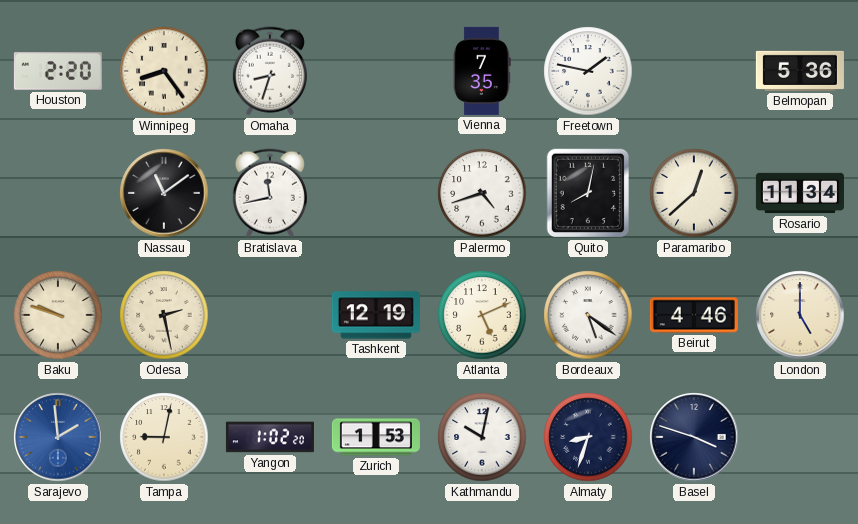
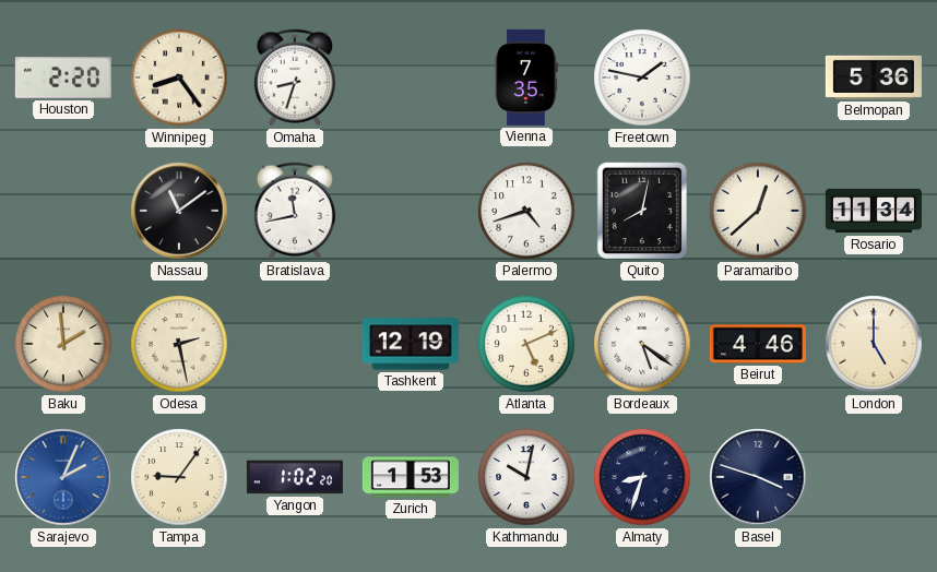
Baku: 9:48 -> 1:59
Sarajevo: 1:59 -> 2:04
Tampa: 9:02 -> 9:06
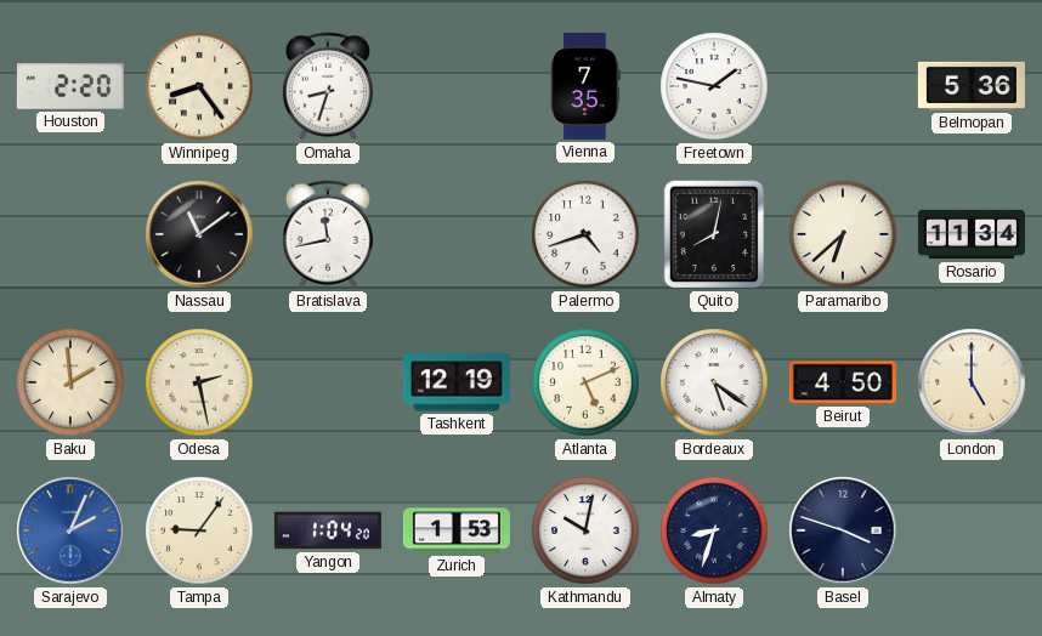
Paramaribo: 12:38 -> 6:38
Beirut: 4:46 -> 4:50
Yangon: 1:02 -> 1:04
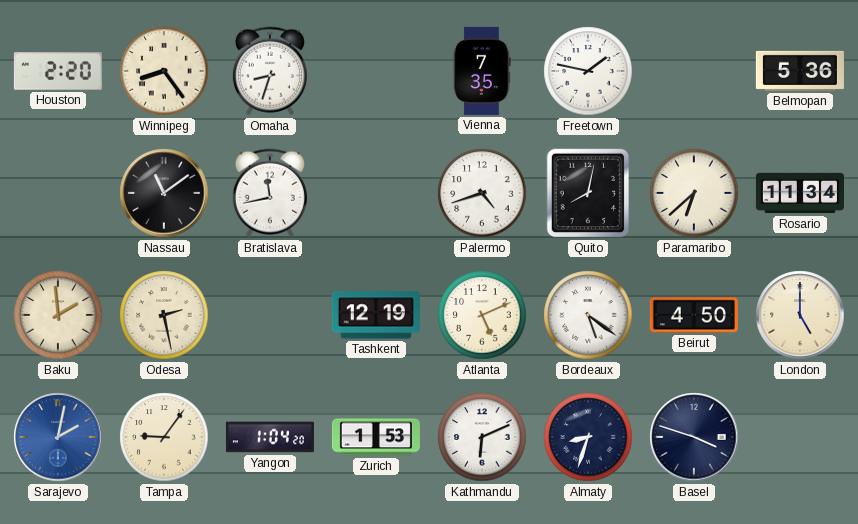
Sarajevo: 2:04 -> 2:02
Kathmandu: 10:02 -> 6:11
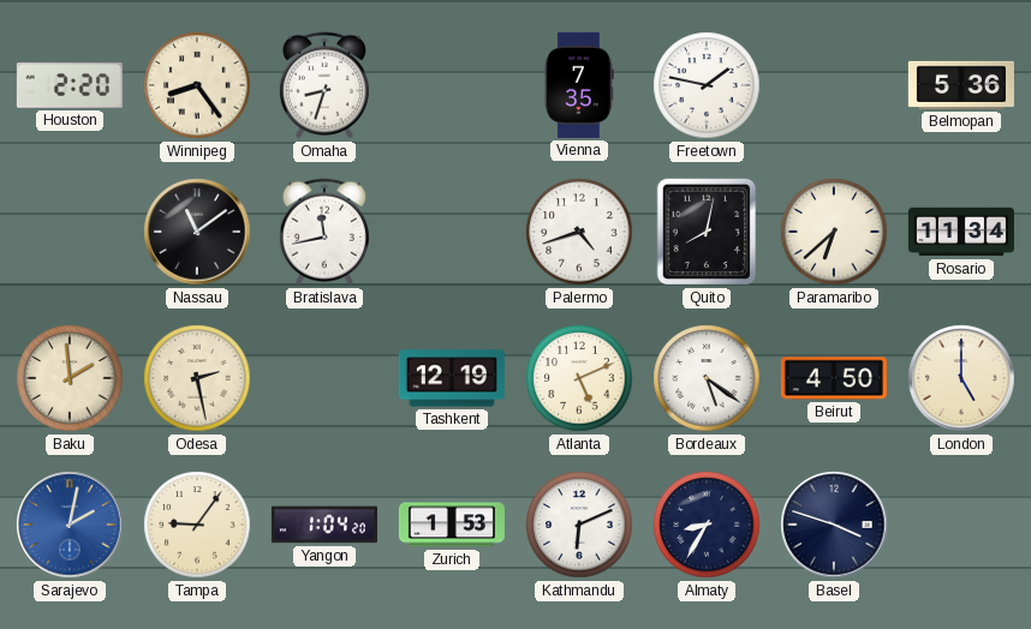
Almaty: 8:33 -> 8:35
